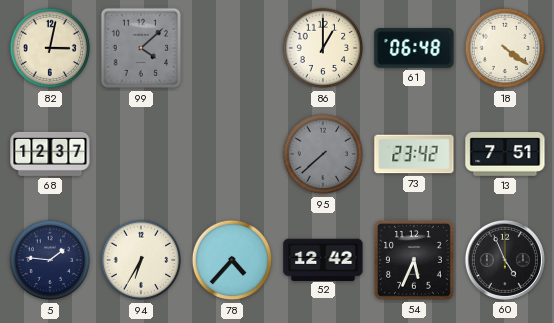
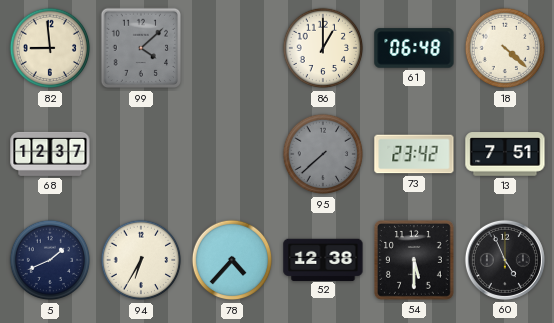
82: 3:02 -> 8:59
18: 4:21 -> 4:22
5: 1:46 -> 1:41
52: 12:42 -> 12:38
54: 5:34 -> 5:30
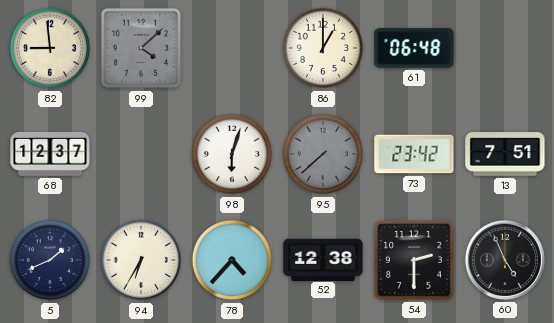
18: 4:22 -> none
98: none -> 6:03
54: 5:30 -> 2:30
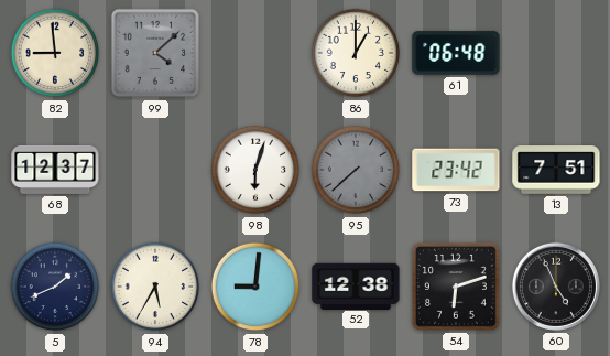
94: 6:35 -> 5:35
78: 4:37 -> 9:01
54: 2:30 -> 6:12
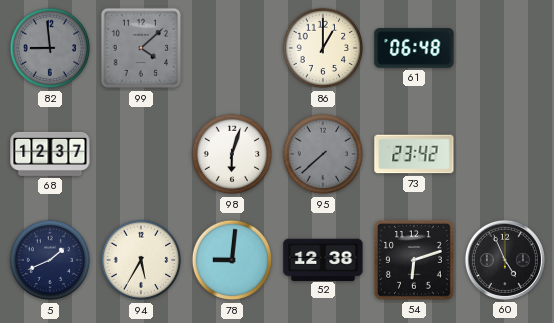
82 dial: cream -> grey
13: 7:51 -> none
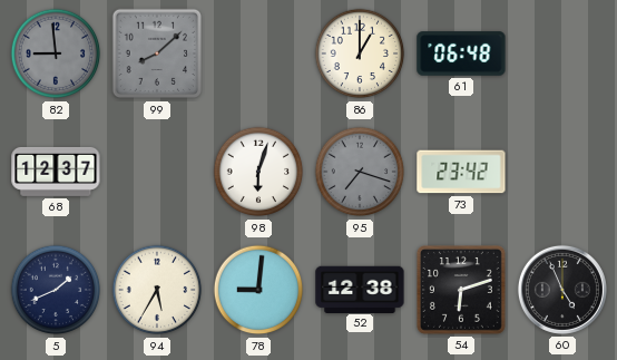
99: 4:08 -> 8:08
95: 7:38 -> 7:18
